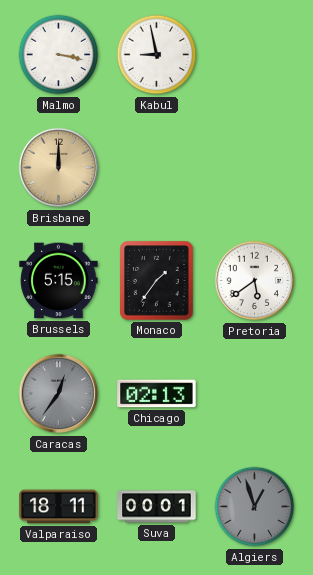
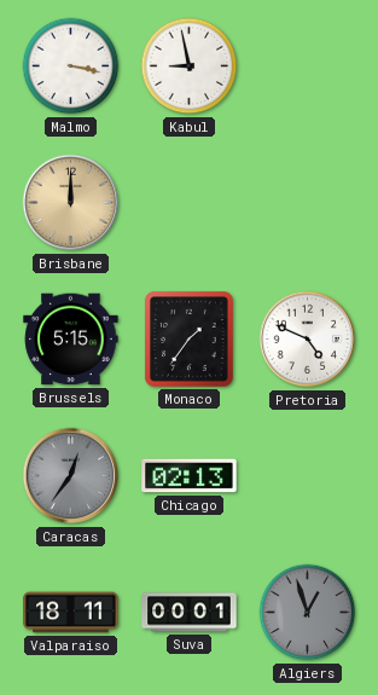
Pretoria: 5:39 -> 4:49
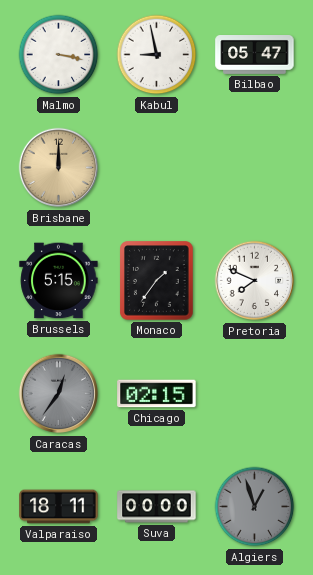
Bilbao: none -> 05:47
Pretoria: 4:49 -> 7:49
Chicago: 02:13 -> 02:15
Suva: 00:01 -> 00:00
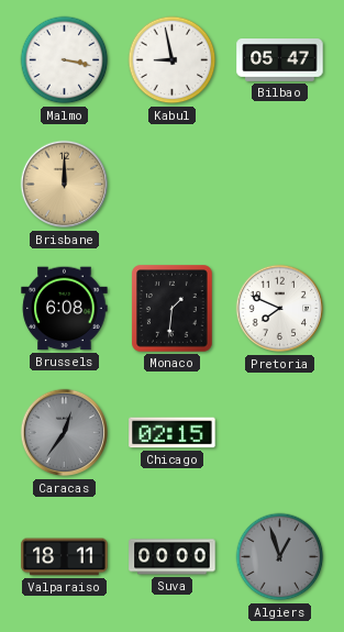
Brussels: 5:15 -> 6:08
Monaco: 1:36 -> 1:31
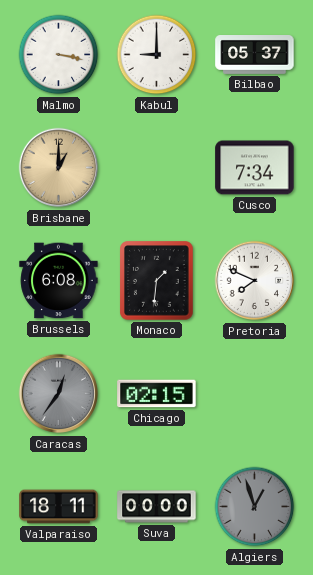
Kabul: 8:58 -> 9:00
Bilbao: 05:47 -> 05:37
Brisbane: 12:00 -> 1:00
Cusco: none -> 7:34
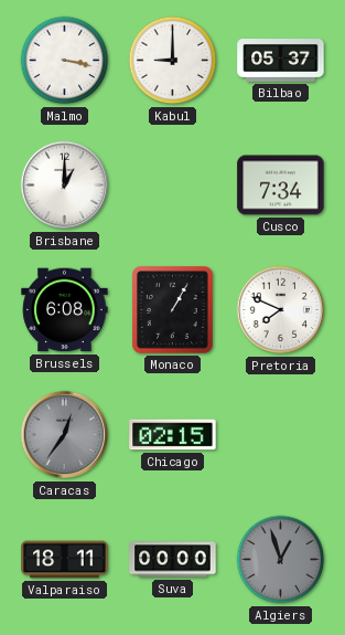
Brisbane dial: champagne -> white
Monaco: 1:31 -> 1:05
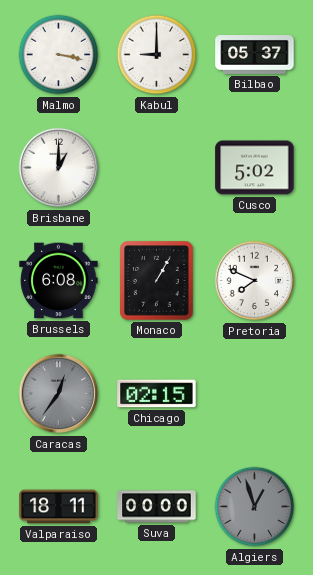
Cusco: 7:34 -> 5:02
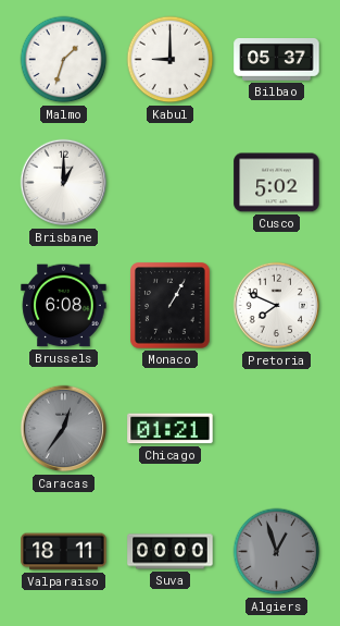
Malmo: 3:17 -> 1:33
Chicago: 02:15 -> 01:21
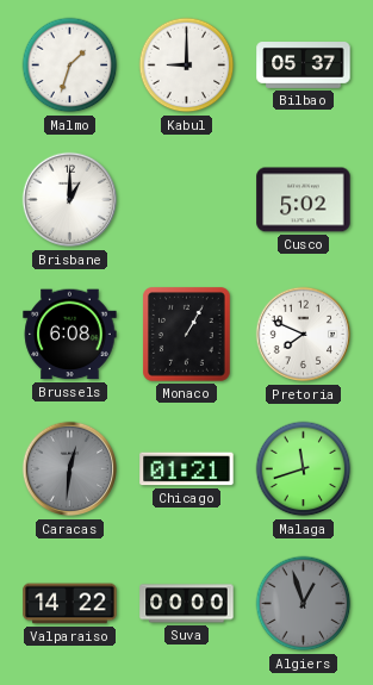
Caracas: 12:36 -> 12:31
Malaga: none -> 11:42
Valparaiso: 18:11 -> 14:22
